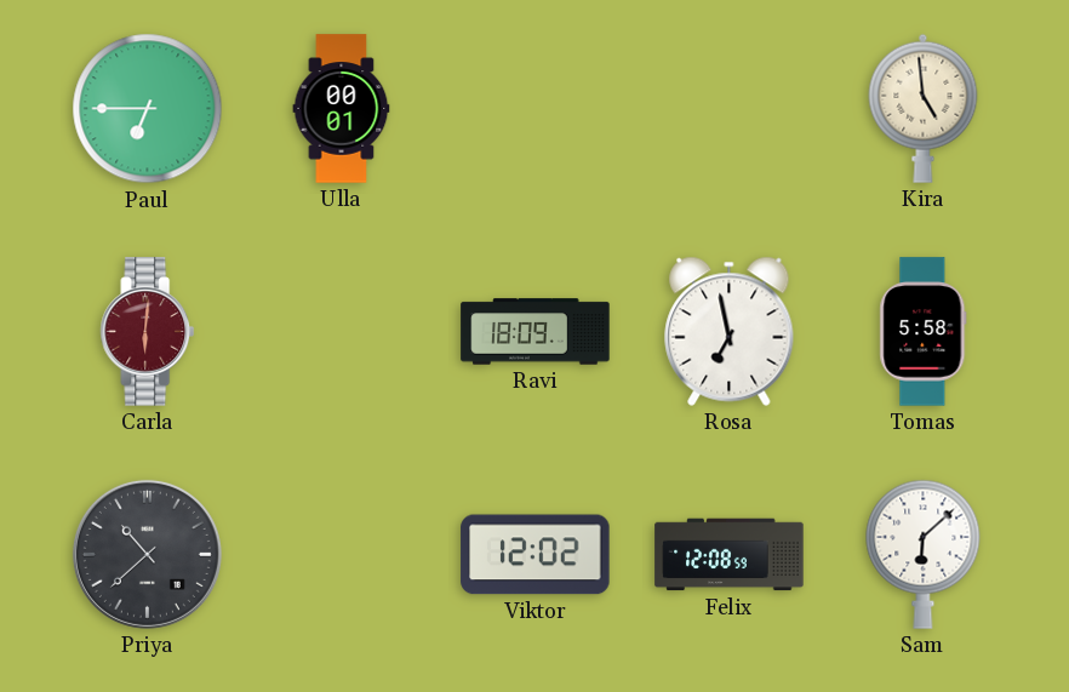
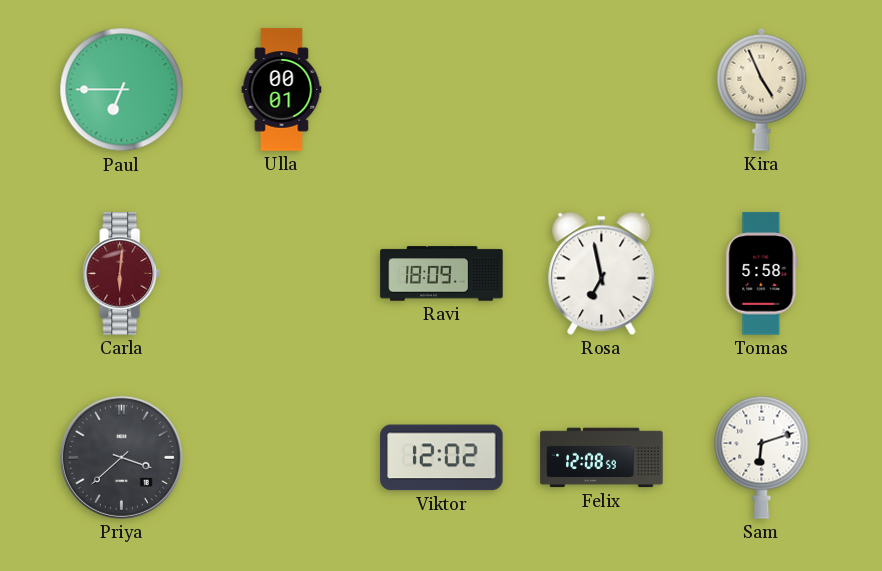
Kira: 4:59 -> 4:56
Priya: 10:38 -> 3:38
Sam: 6:08 -> 6:12
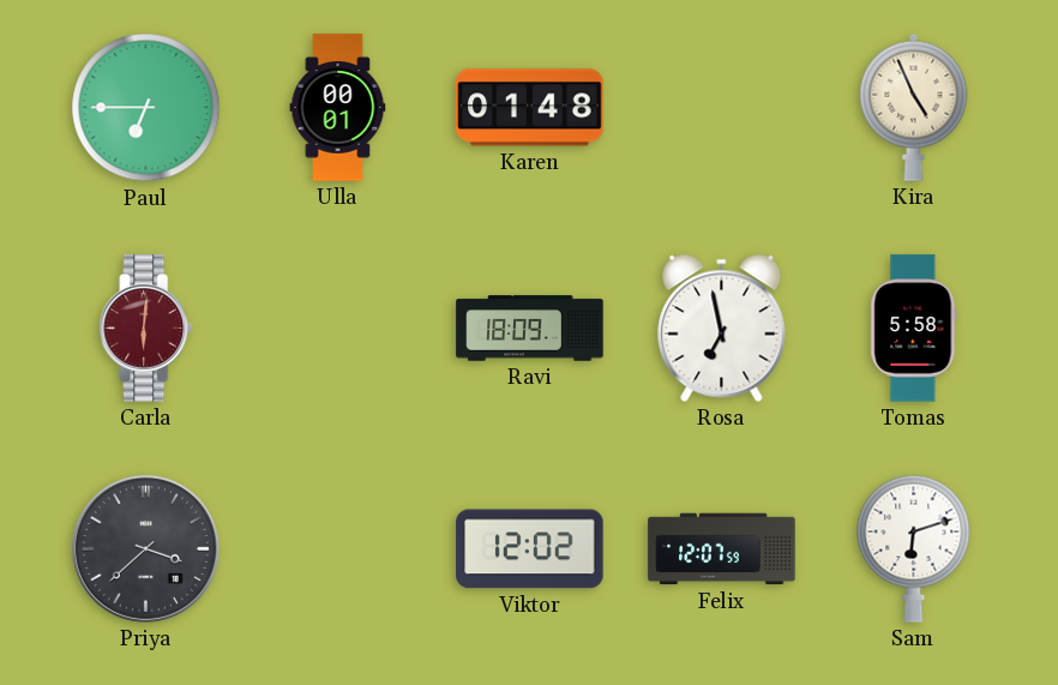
Karen: none -> 01:48
Felix: 12:08 -> 12:07
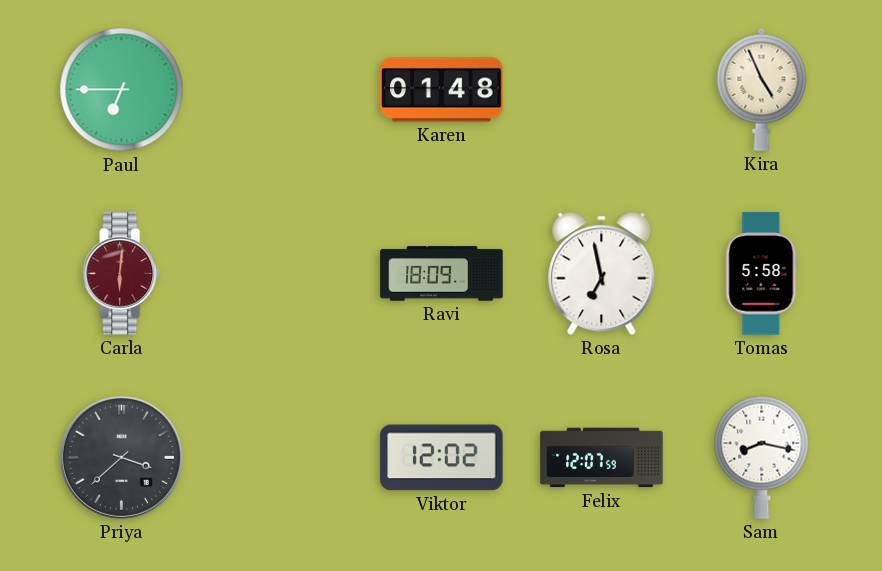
Ulla: 00:01 -> none
Sam: 6:12 -> 8:17
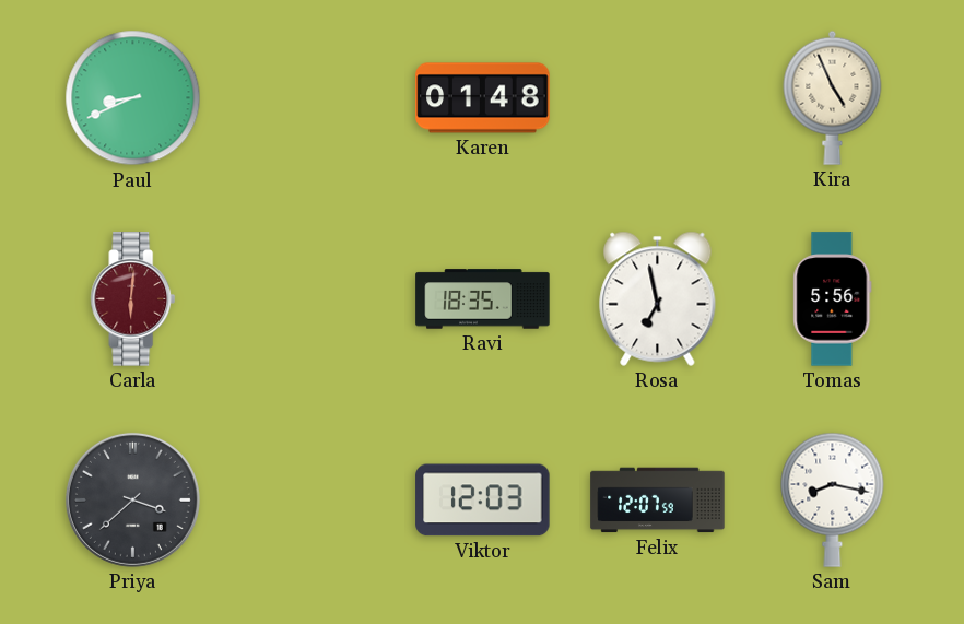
Paul: 6:45 -> 8:41
Ravi: 18:09 -> 18:35
Tomas: 5:58 -> 5:56
Viktor: 12:02 -> 12:03
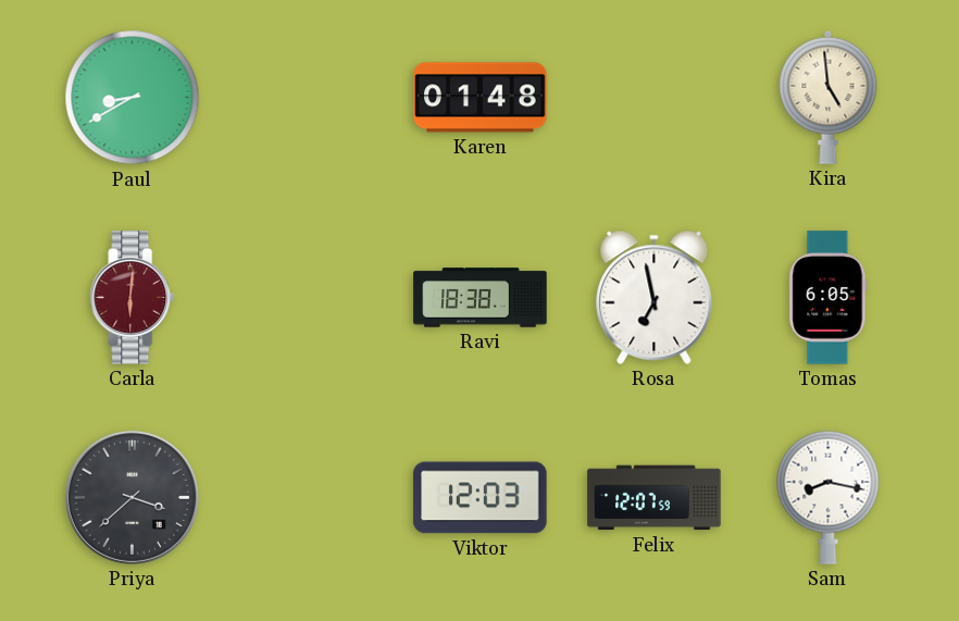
Paul: 8:41 -> 8:40
Kira: 4:56 -> 4:59
Ravi: 18:35 -> 18:38
Tomas: 5:56 -> 6:05
